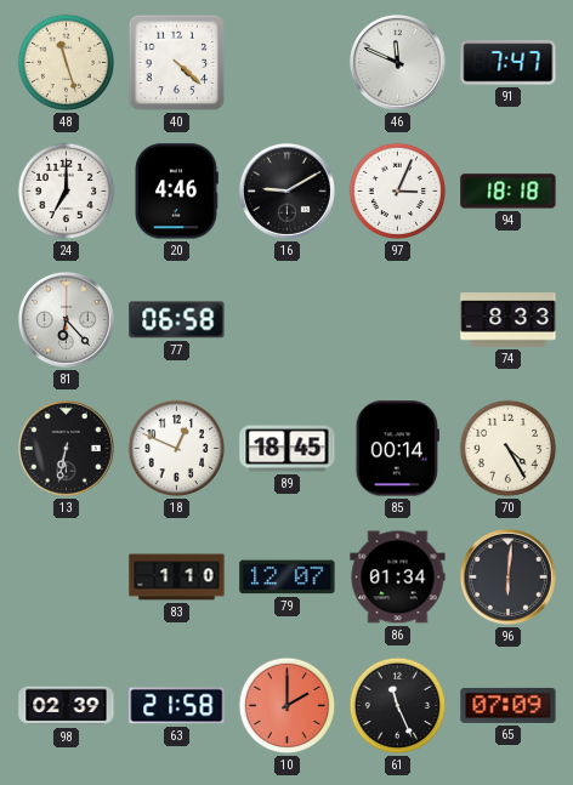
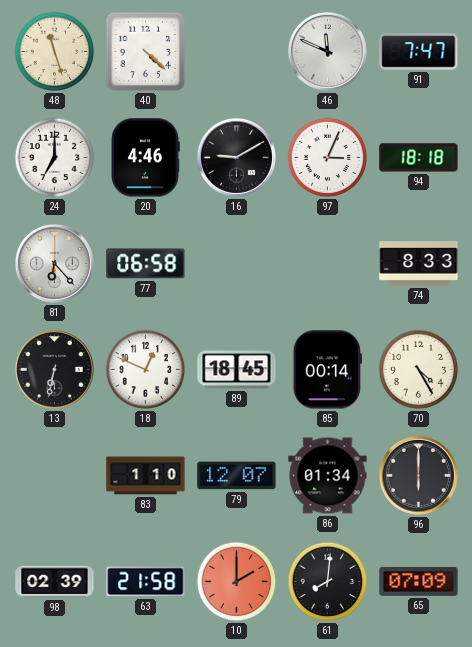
96: 6:01 -> 6:00
61: 11:26 -> 8:01
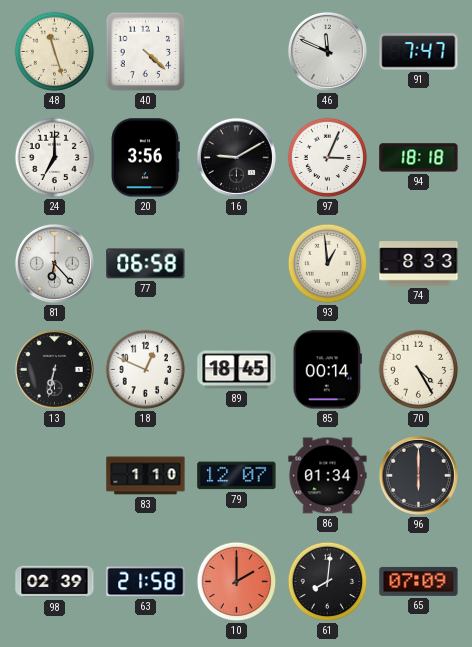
20: 4:46 -> 3:56
93: none -> 12:59
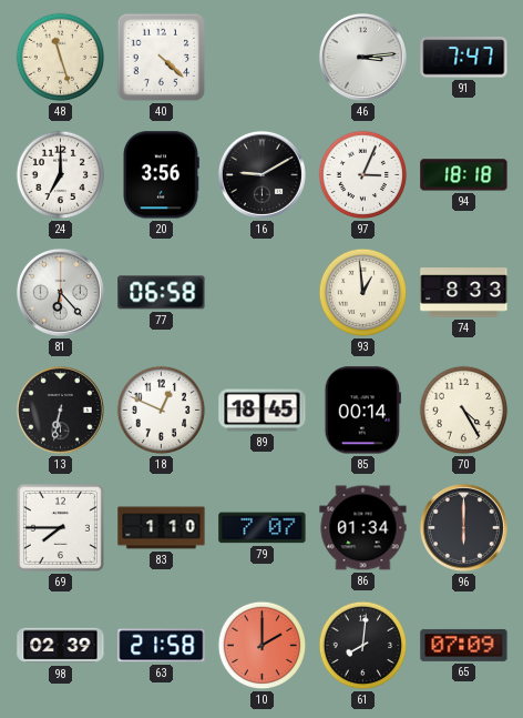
46: 11:49 -> 3:14
69: none -> 7:45
79: 12:07 -> 7:07
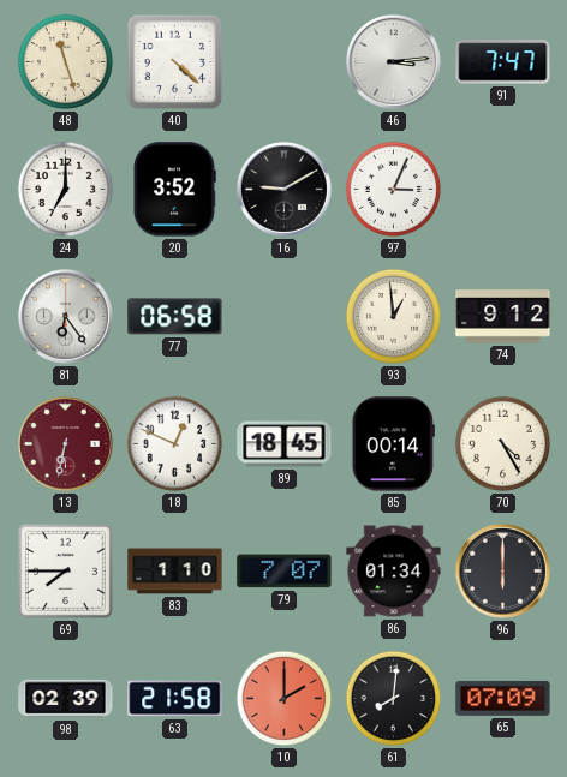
20: 3:56 -> 3:52
94: 18:18 -> none
81: 6:23 -> 6:24
74: 8:33 -> 9:12
13 dial: black -> burgundy
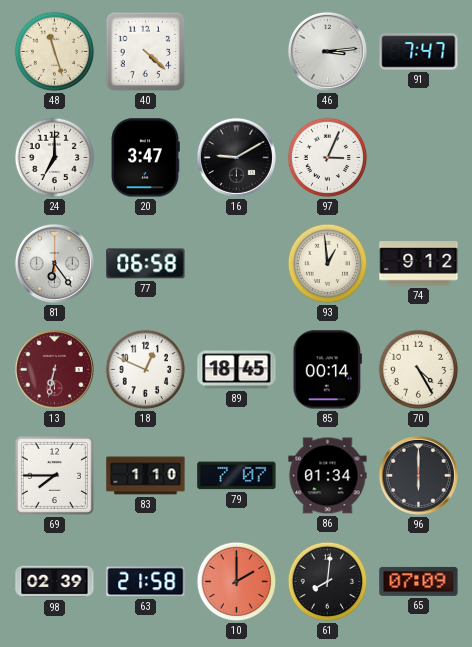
20: 3:52 -> 3:47
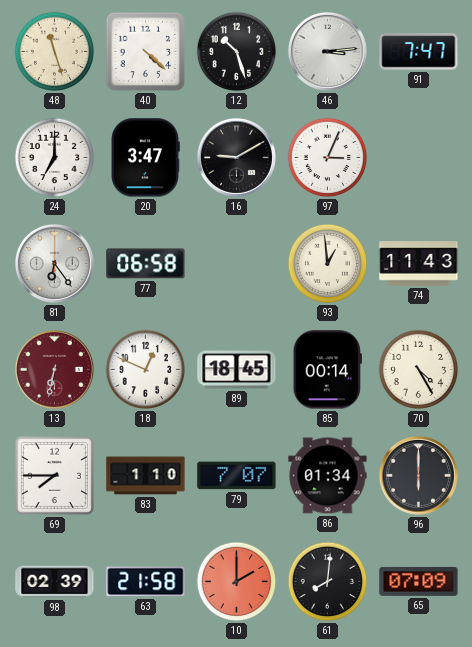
12: none -> 10:27
74: 9:12 -> 11:43
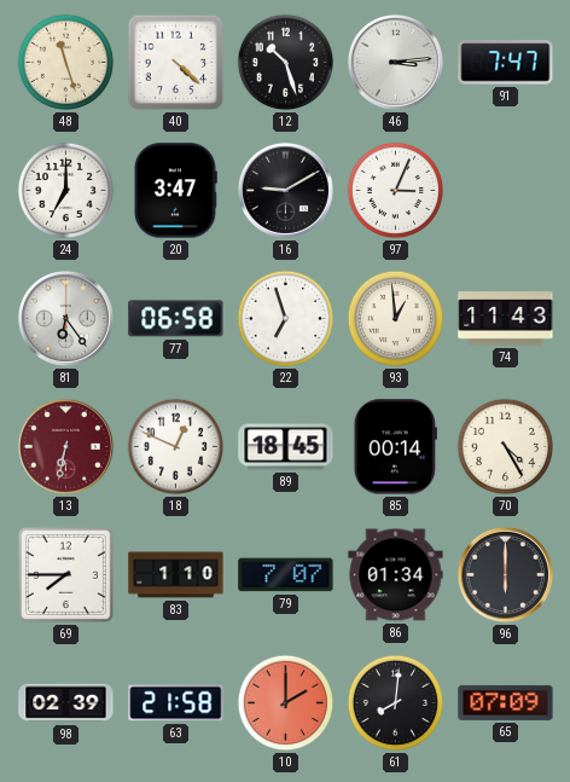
22: none -> 6:57
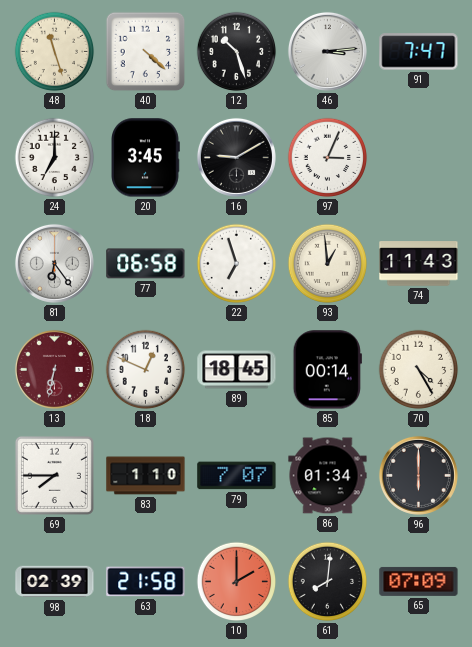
20: 3:47 -> 3:45
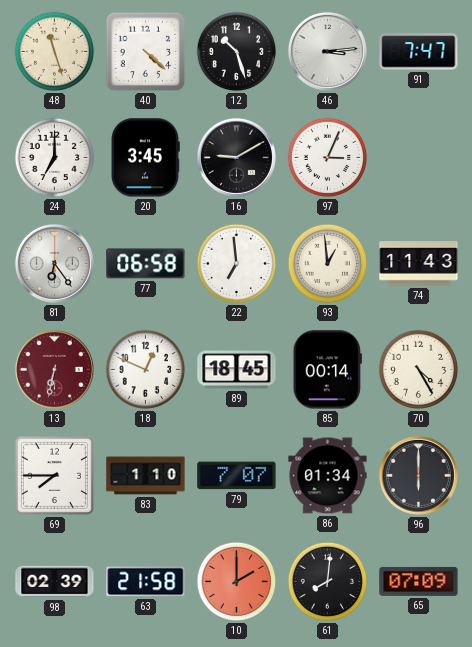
22: 6:57 -> 6:59
